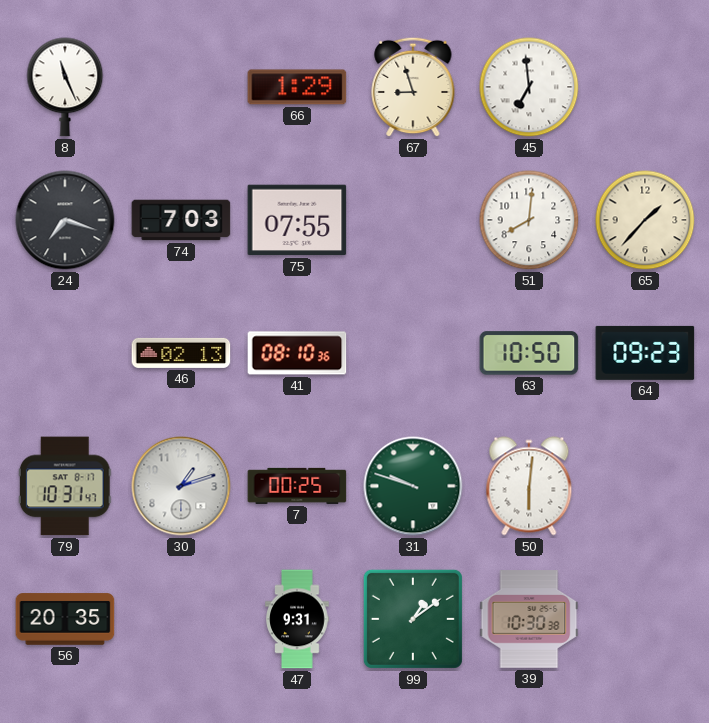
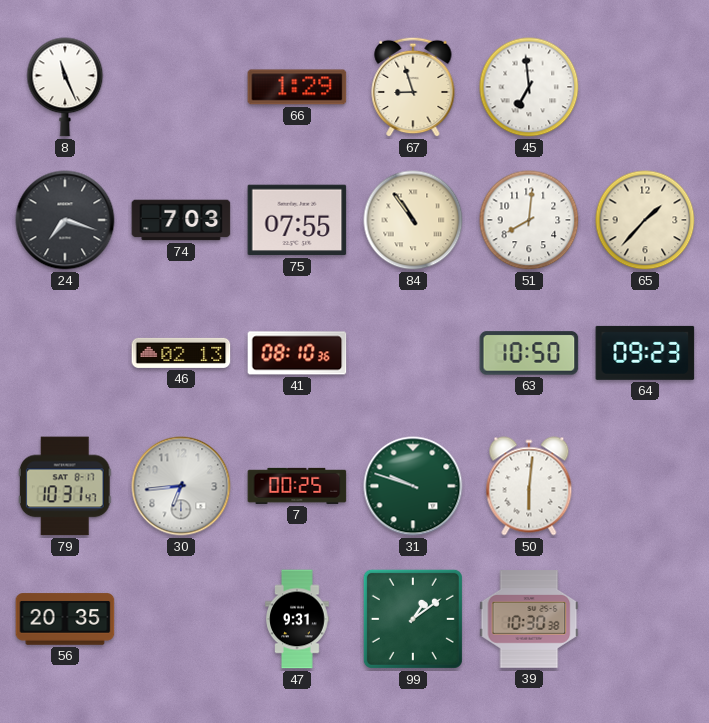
84: none -> 10:54
30: 1:12 -> 6:44
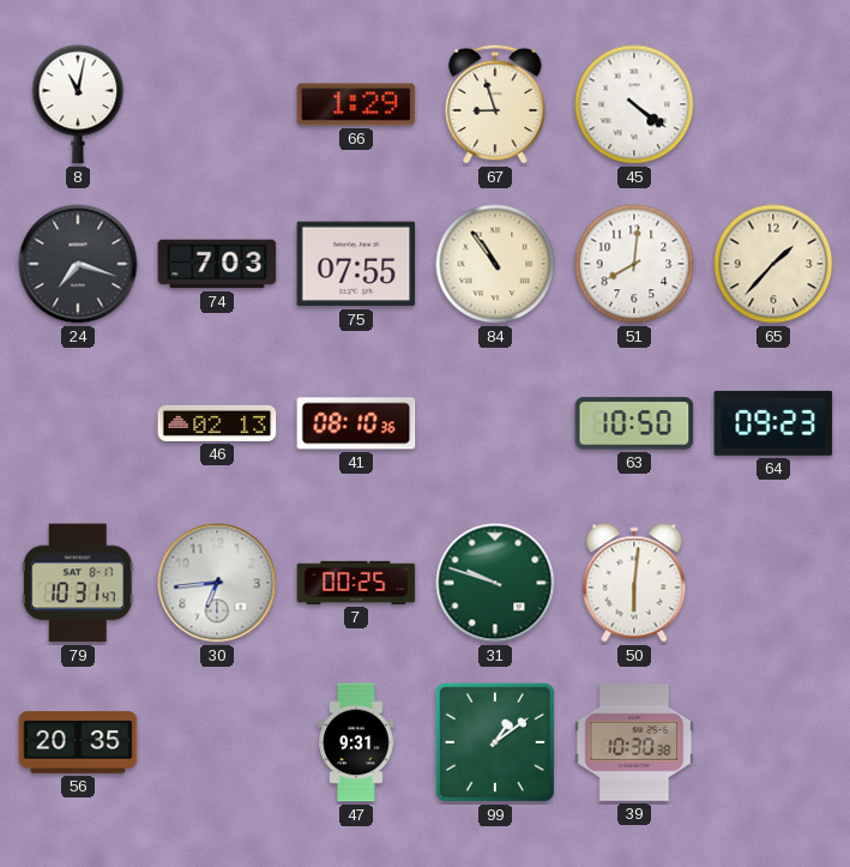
8: 11:26 -> 11:02
45: 6:59 -> 4:21
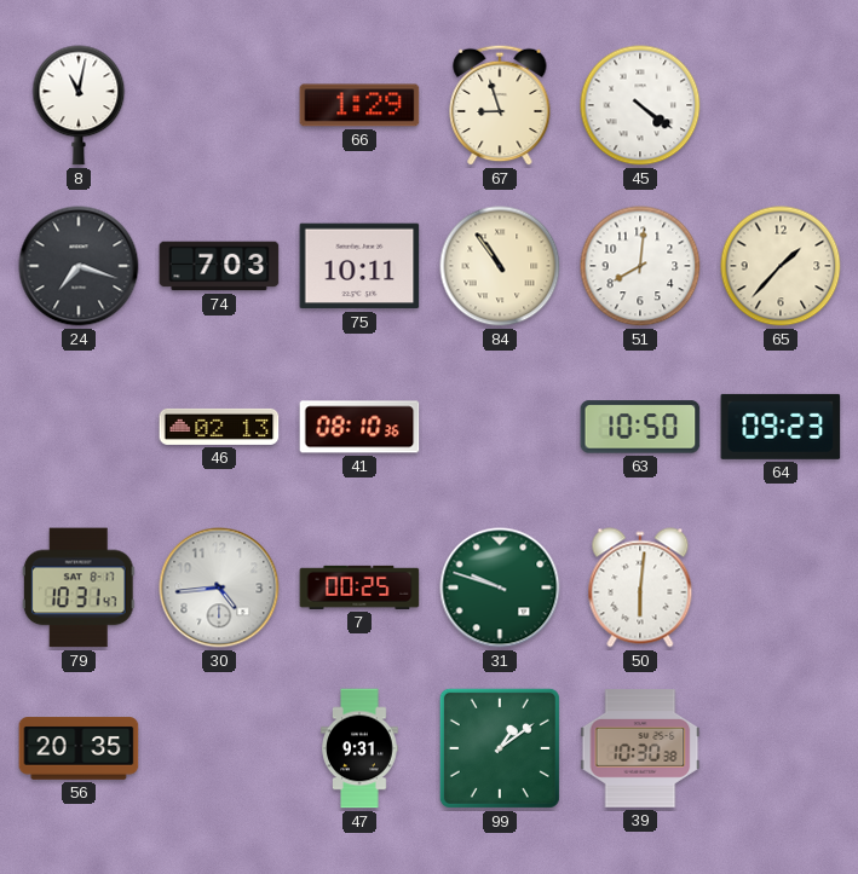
75: 07:55 -> 10:11
30: 6:44 -> 4:44
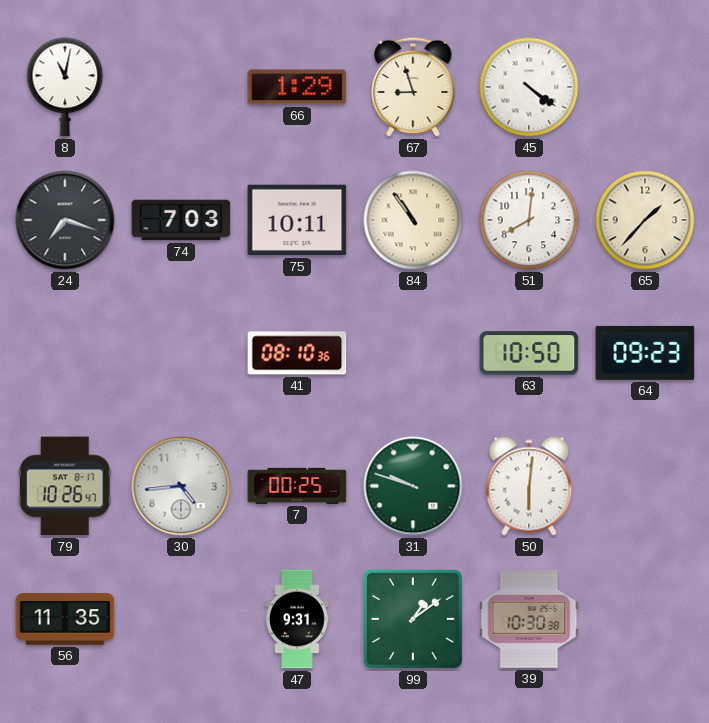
46: 02:13 -> none
79: 10:31 -> 10:26
56: 20:35 -> 11:35
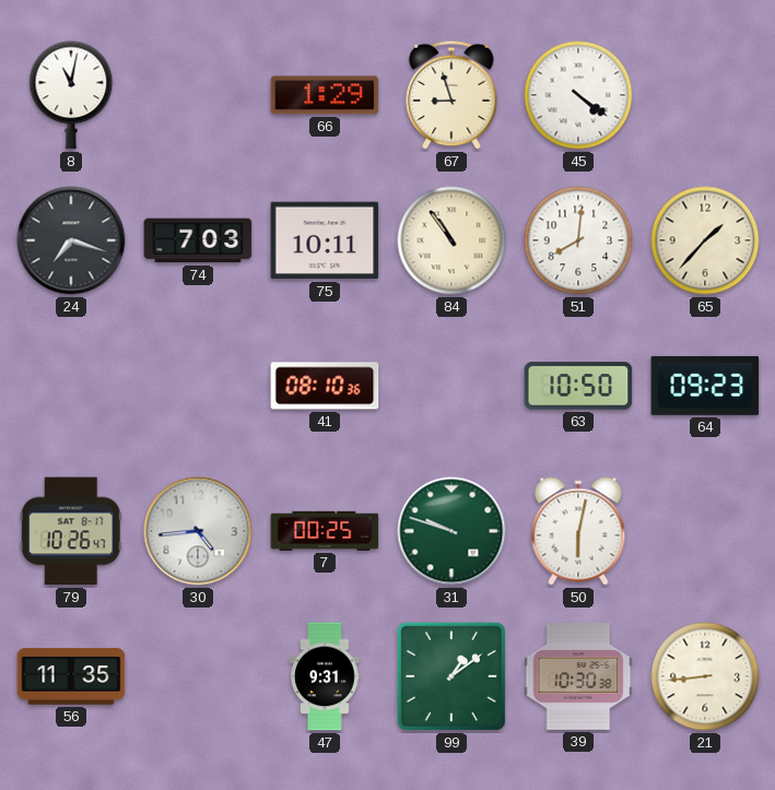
50: 6:01 -> 6:02
21: none -> 8:44
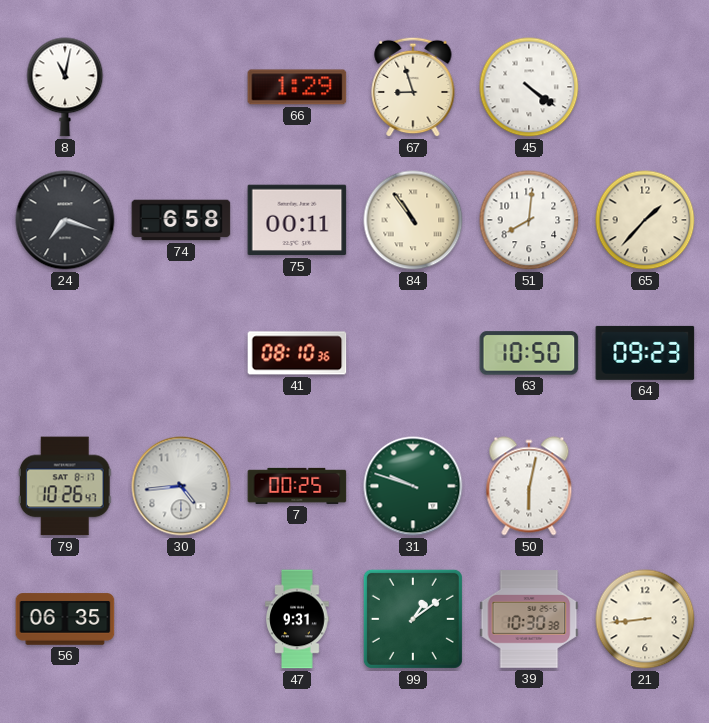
74: 7:03 -> 6:58
75: 10:11 -> 00:11
56: 11:35 -> 06:35
